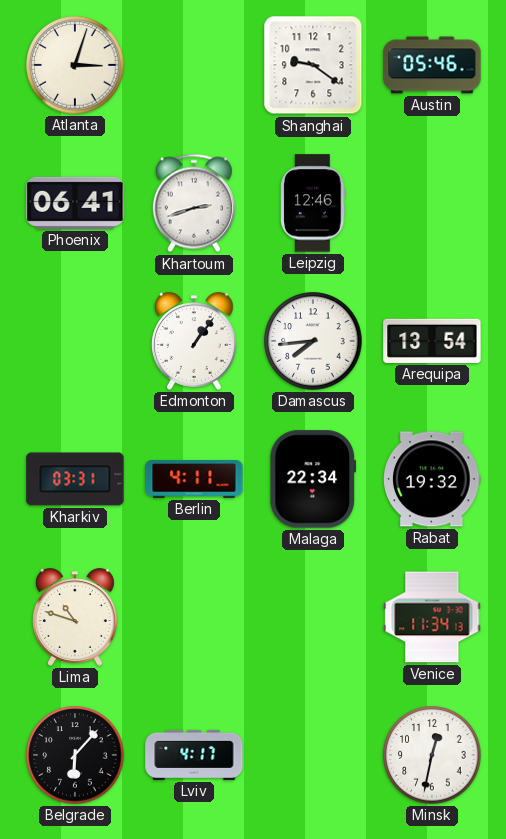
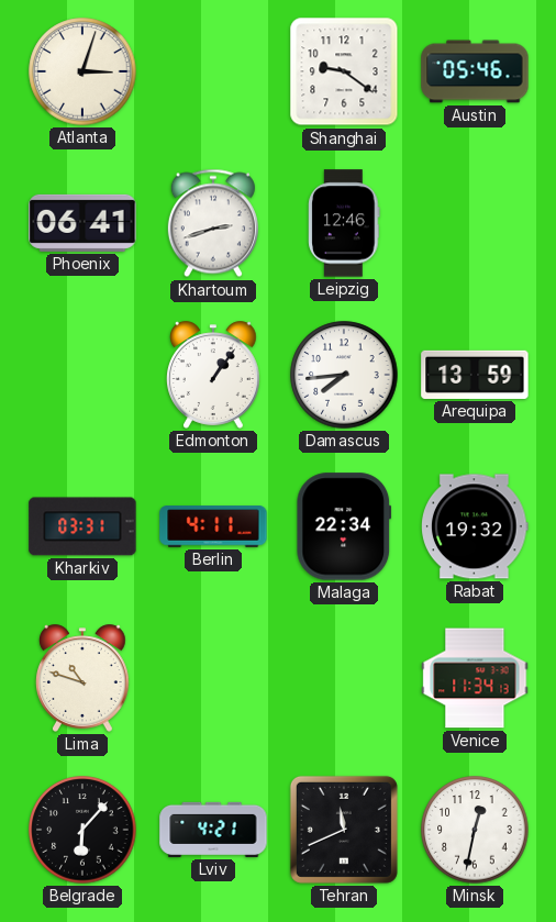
Arequipa: 13:54 -> 13:59
Lviv: 4:17 -> 4:21
Tehran: none -> 11:41
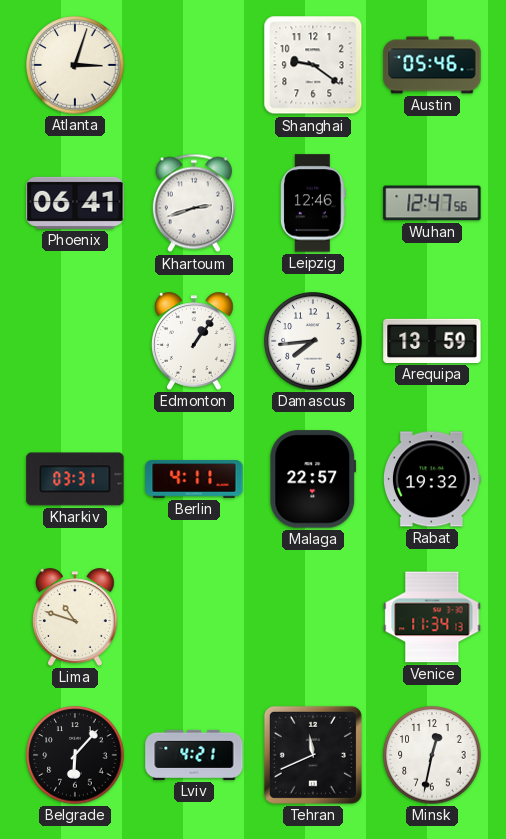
Wuhan: none -> 12:47
Malaga: 22:34 -> 22:57
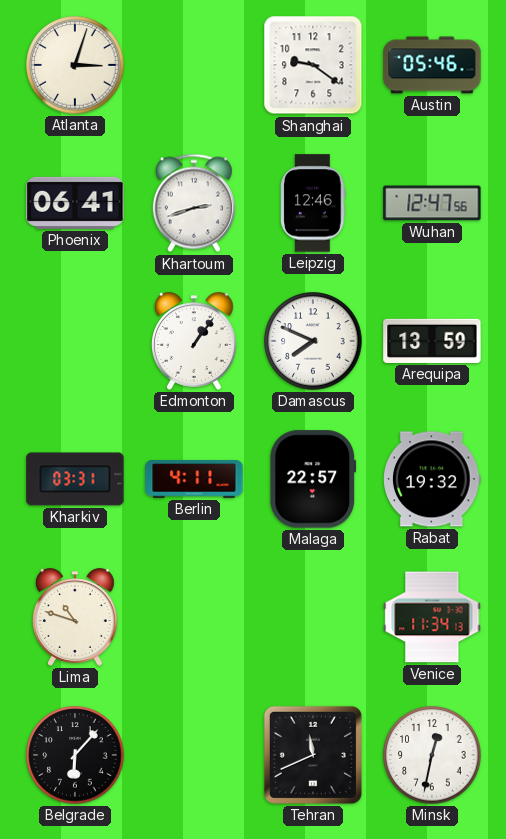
Damascus: 7:44 -> 7:49
Lviv: 4:21 -> none
